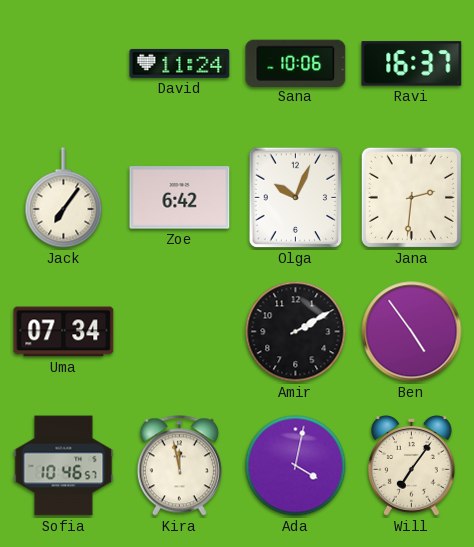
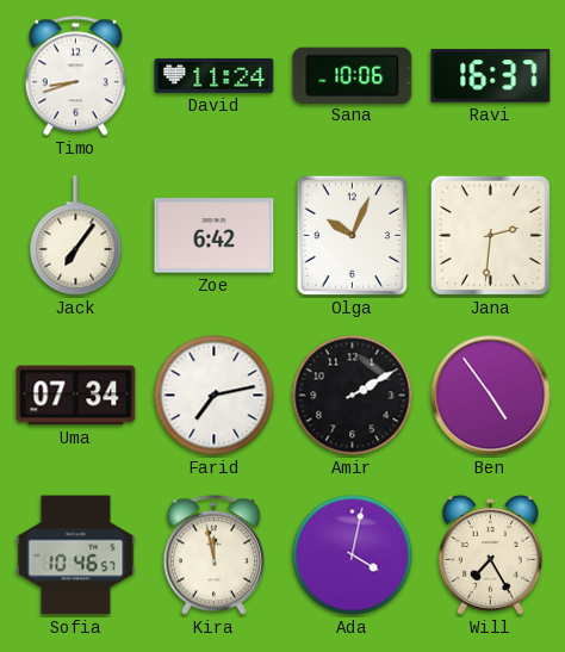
Timo: none -> 8:42
Farid: none -> 7:13
Will: 7:06 -> 7:25
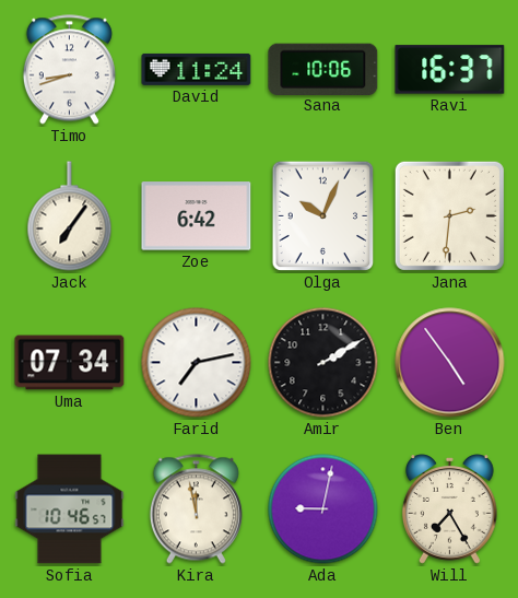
Ada: 4:02 -> 9:02
